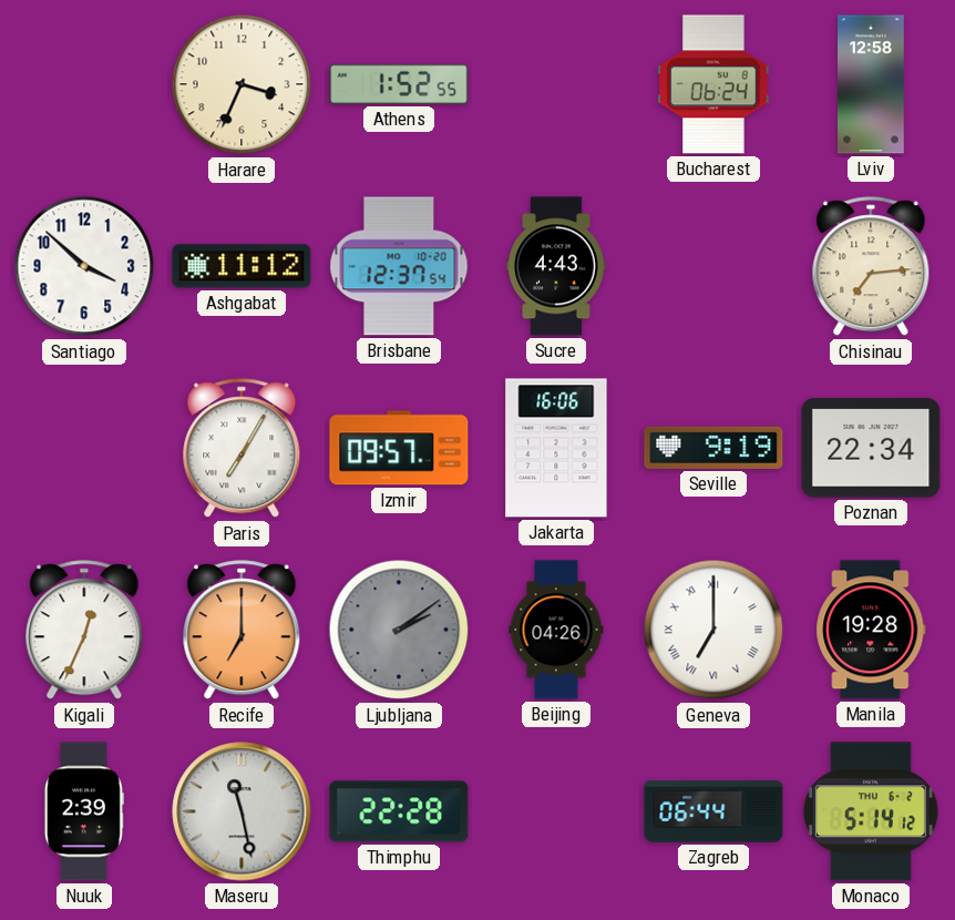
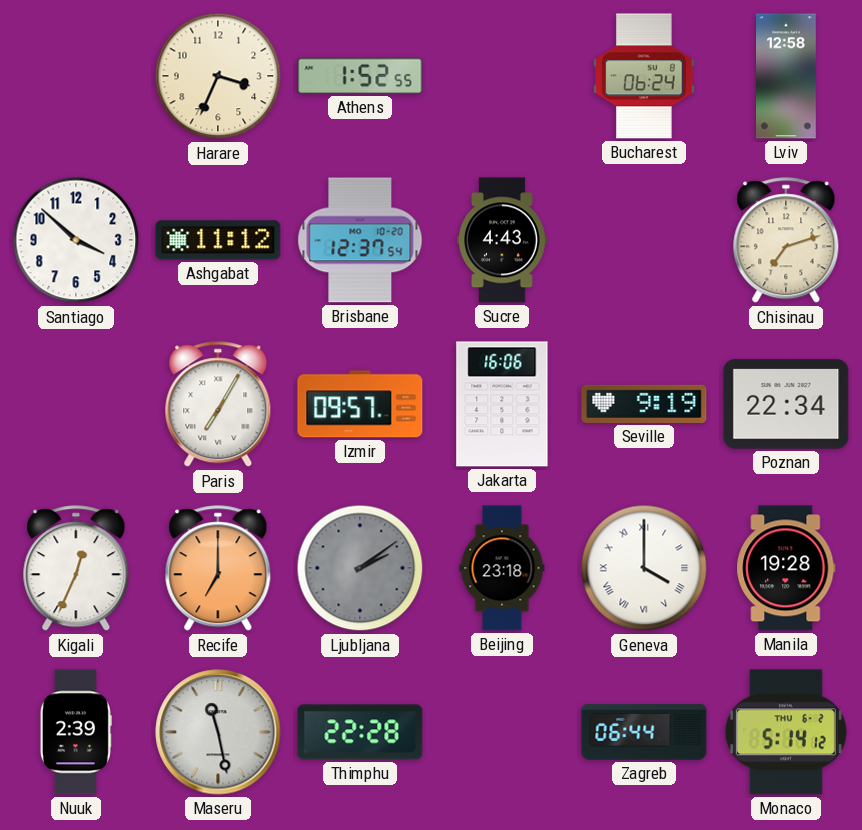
Chisinau: 7:14 -> 7:12
Beijing: 04:26 -> 23:18
Geneva: 7:00 -> 4:00
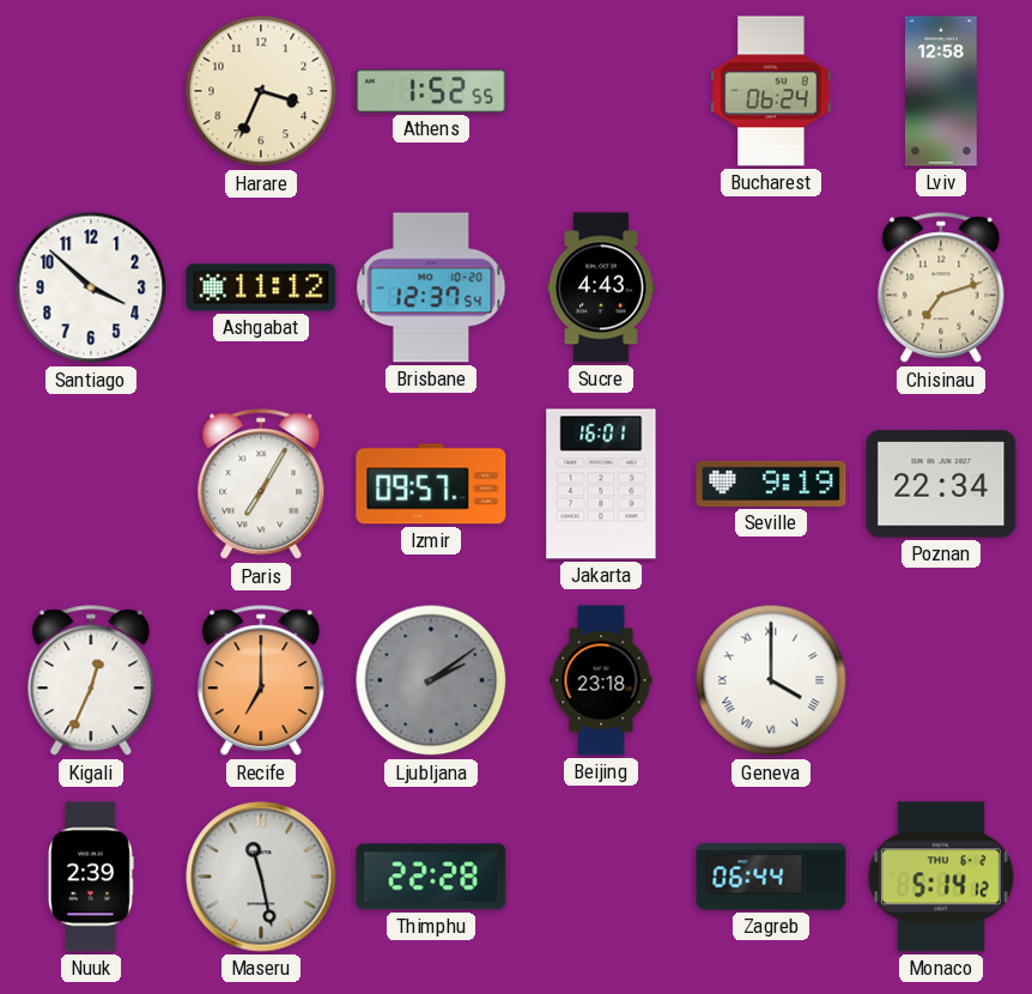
Jakarta: 16:06 -> 16:01
Manila: 19:28 -> none
